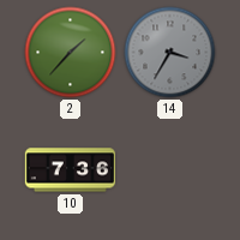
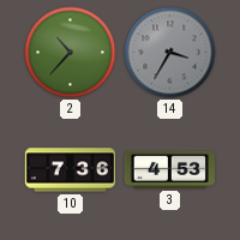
2: 1:37 -> 10:37
3: none -> 4:53
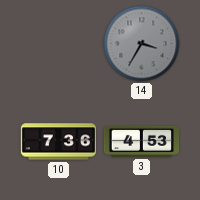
2: 10:37 -> none
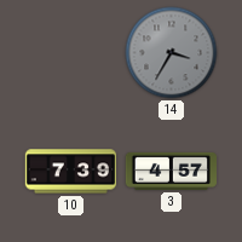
10: 7:36 -> 7:39
3: 4:53 -> 4:57
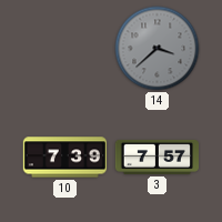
14: 3:35 -> 3:38
3: 4:57 -> 7:57
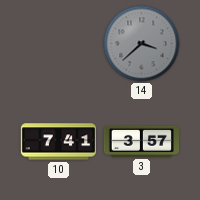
10: 7:39 -> 7:41
3: 7:57 -> 3:57
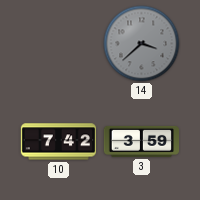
10: 7:41 -> 7:42
3: 3:57 -> 3:59
